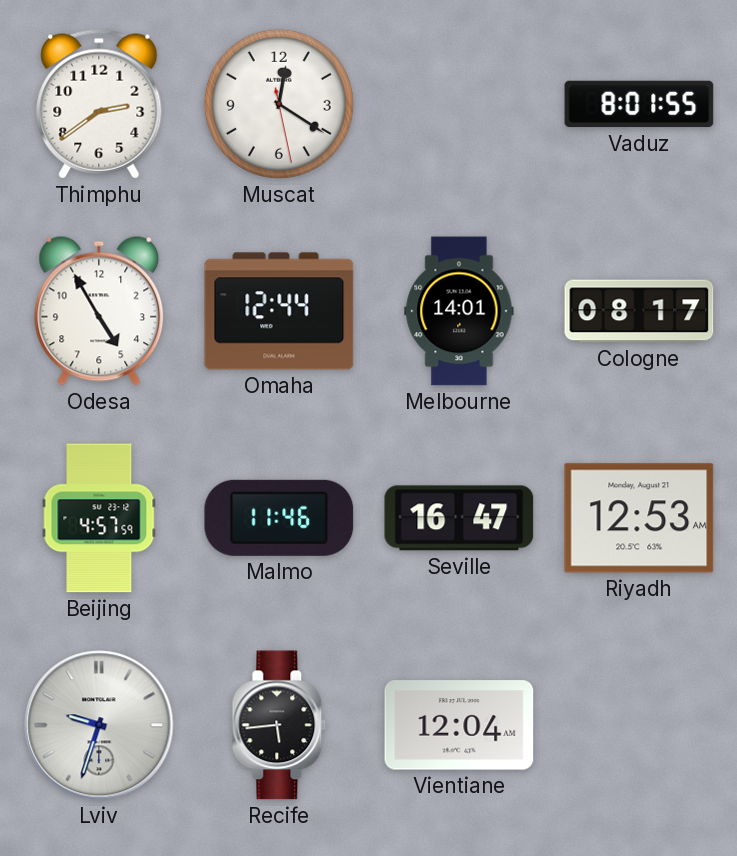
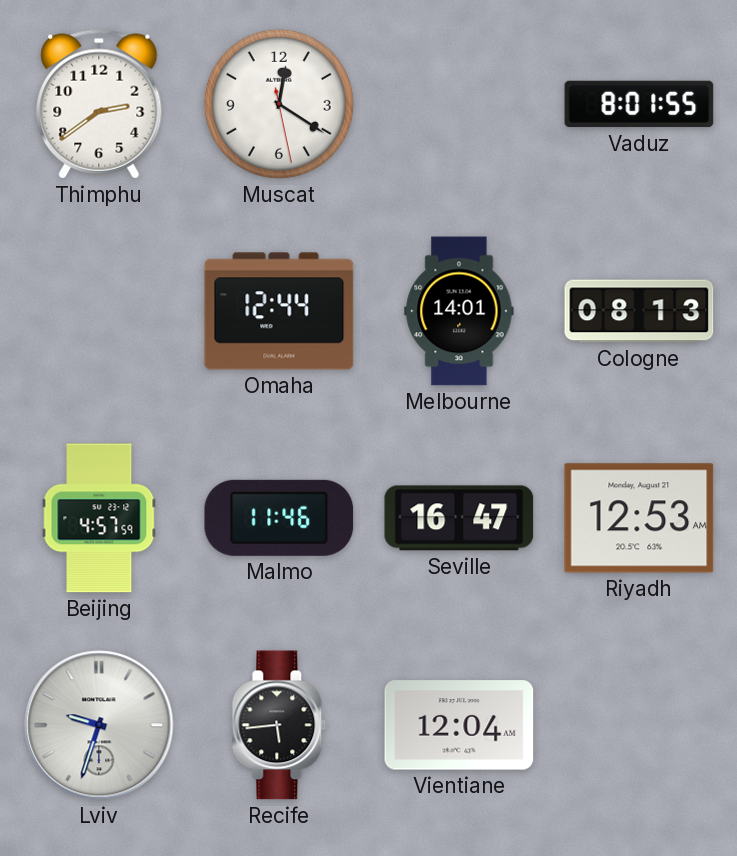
Odesa: 4:55 -> none
Cologne: 08:17 -> 08:13
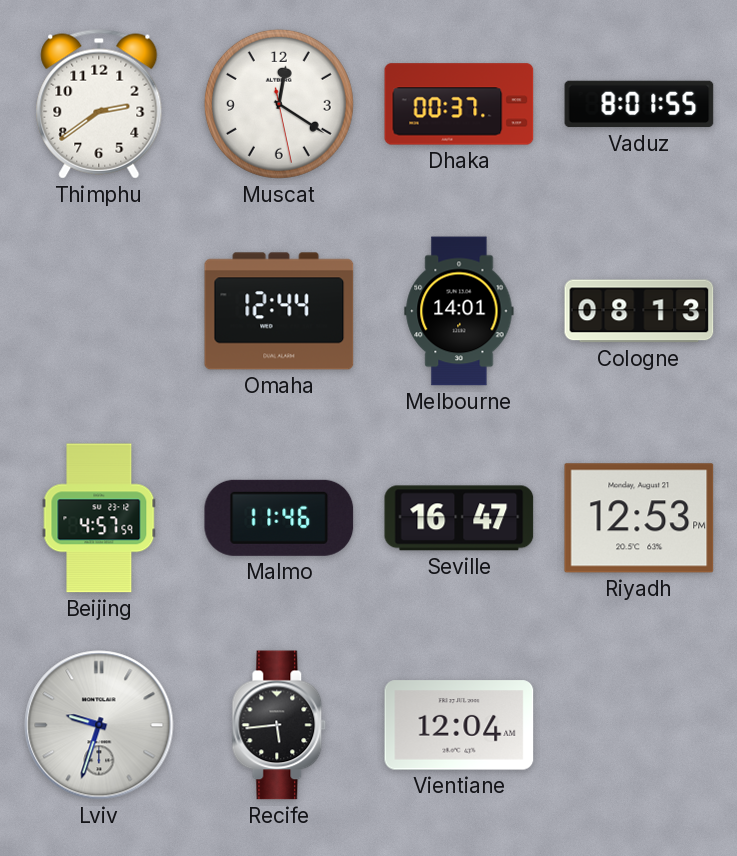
Dhaka: none -> 00:37
Riyadh: 12:53 AM -> 12:53 PM
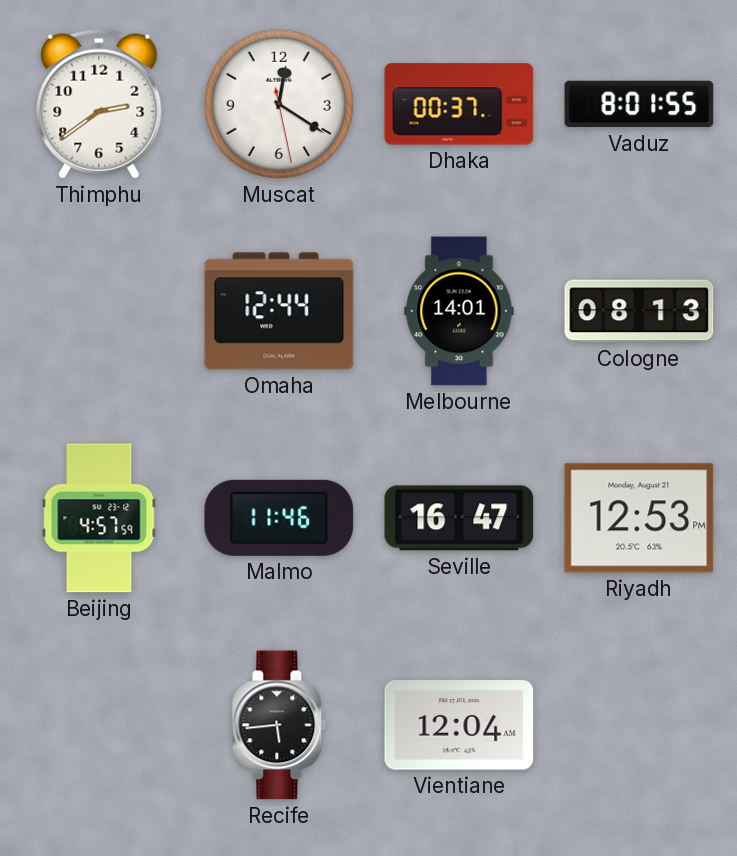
Lviv: 9:33 -> none
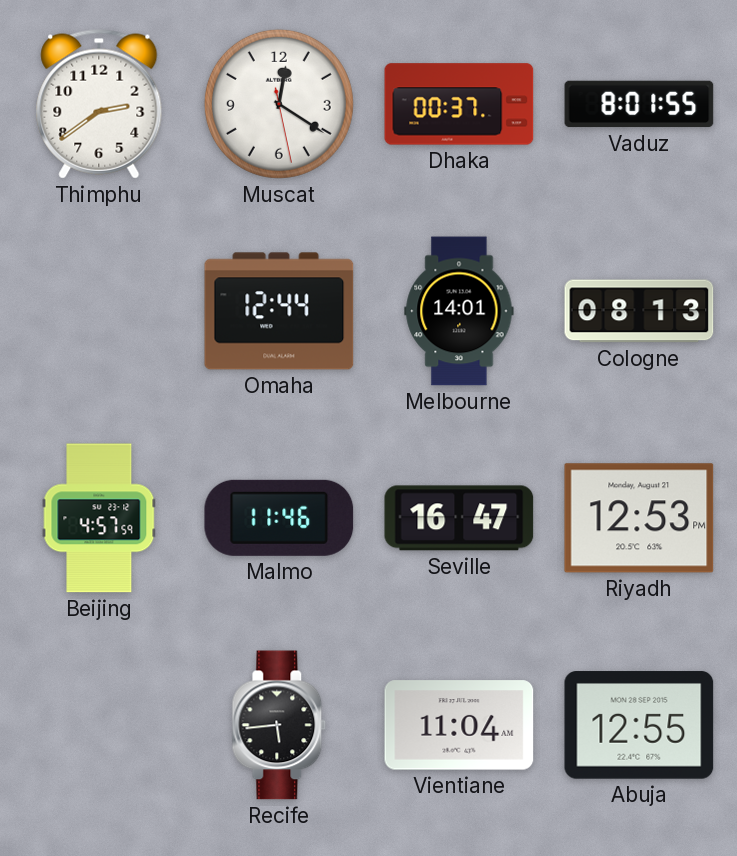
Vientiane: 12:04 -> 11:04
Abuja: none -> 12:55
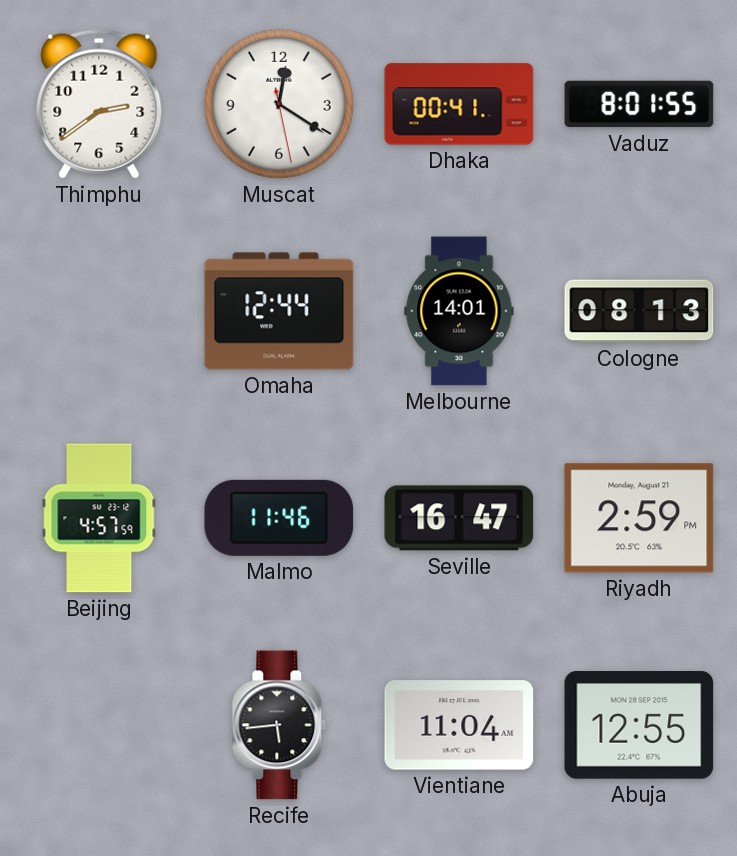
Dhaka: 00:37 -> 00:41
Riyadh: 12:53 -> 2:59
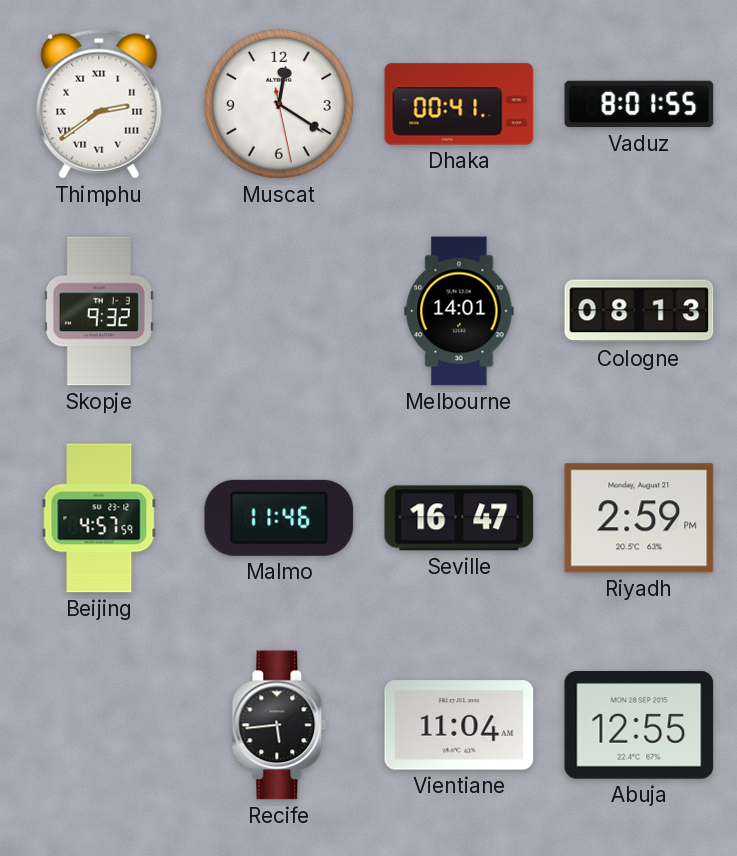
Thimphu numerals: Arabic -> Roman
Skopje: none -> 9:32
Omaha: 12:44 -> none
